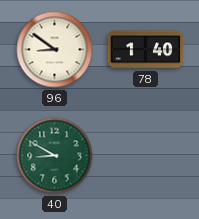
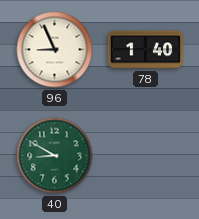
96: 8:51 -> 8:56
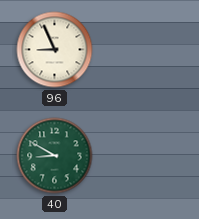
78: 1:40 -> none
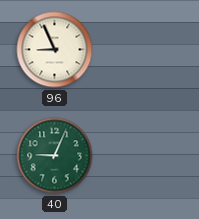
40: 8:50 -> 9:04
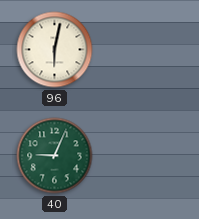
96: 8:56 -> 6:02
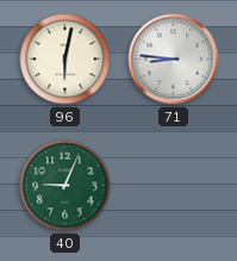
71: none -> 8:46
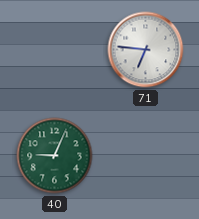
96: 6:02 -> none
71: 8:46 -> 6:46
